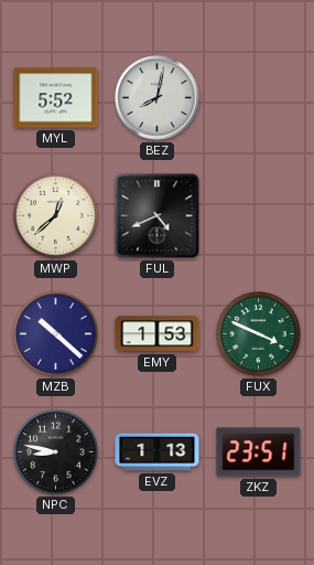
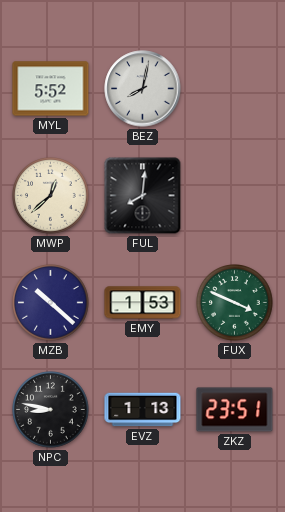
FUL: 4:41 -> 8:01
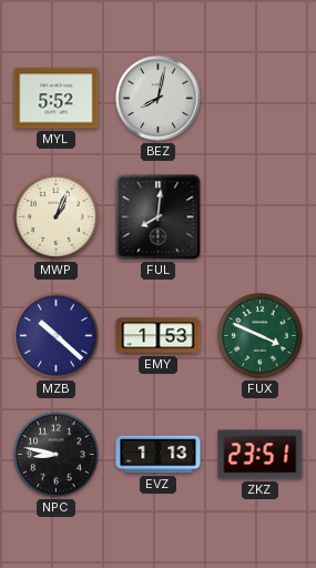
MWP: 12:38 -> 1:04
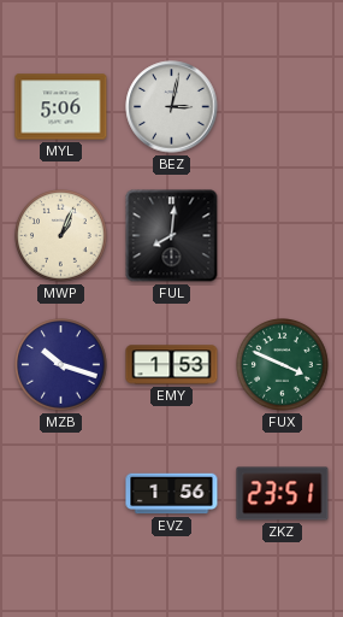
MYL: 5:52 -> 5:06
BEZ: 8:02 -> 3:02
MZB: 10:22 -> 10:18
NPC: 8:47 -> none
EVZ: 1:13 -> 1:56
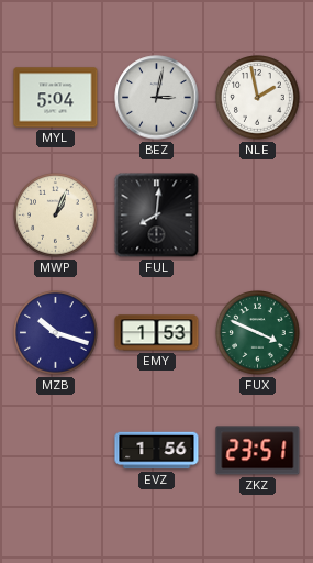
MYL: 5:06 -> 5:04
NLE: none -> 1:58
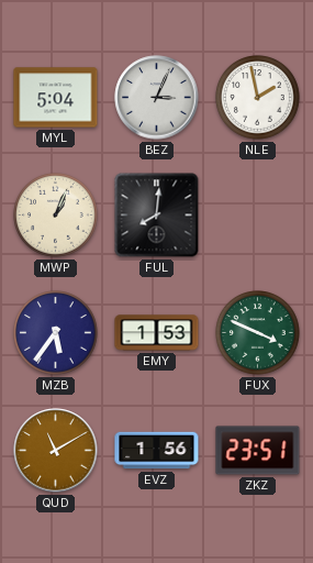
BEZ: 3:02 -> 3:04
MZB: 10:18 -> 5:36
QUD: none -> 11:10
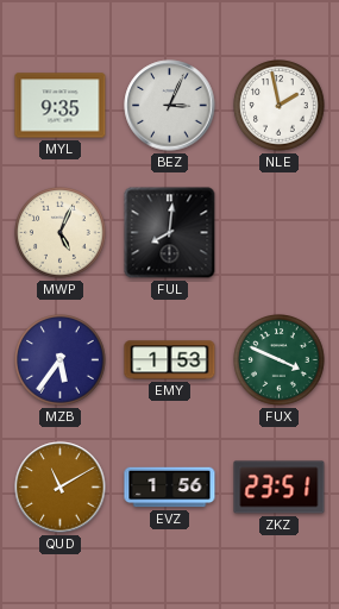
MYL: 5:04 -> 9:35
MWP: 1:04 -> 5:04
